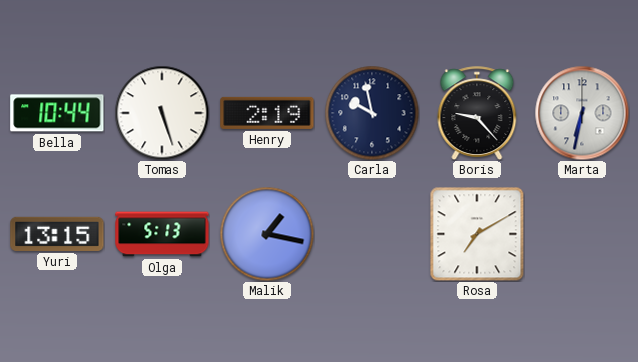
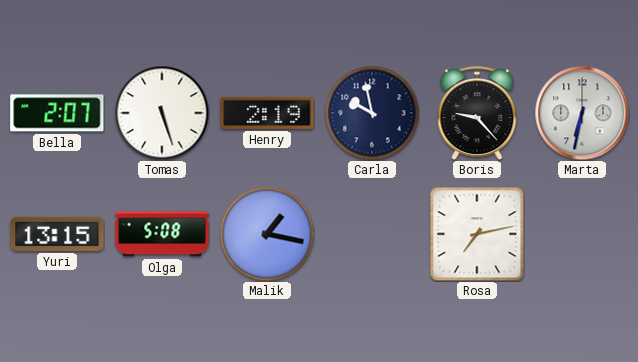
Bella: 10:44 -> 2:07
Olga: 5:13 -> 5:08
Rosa: 7:10 -> 7:13
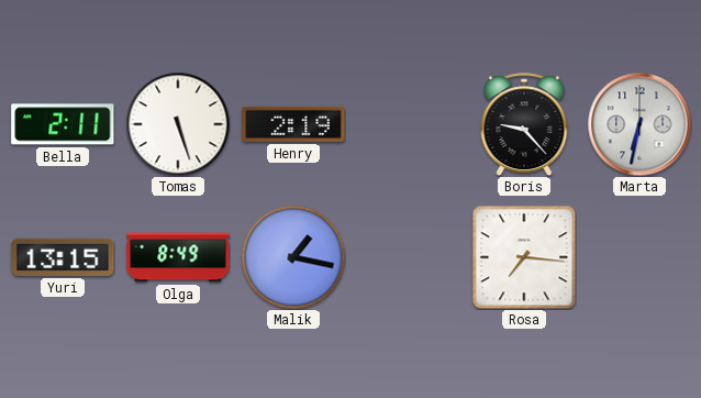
Bella: 2:07 -> 2:11
Carla: 9:58 -> none
Olga: 5:08 -> 8:49
Rosa: 7:13 -> 7:16
